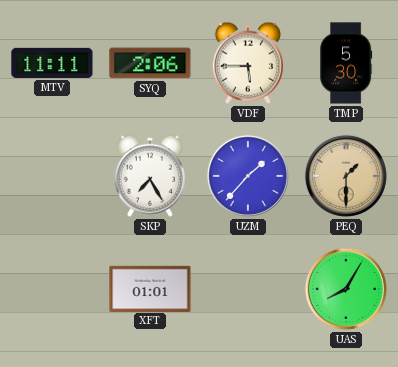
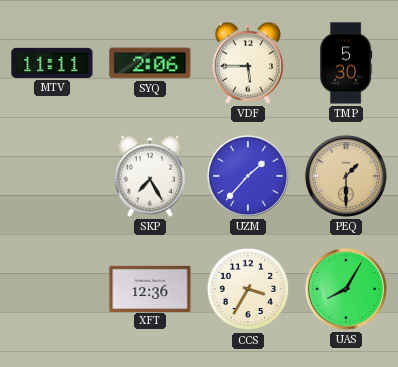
XFT: 01:01 -> 12:36
CCS: none -> 3:35
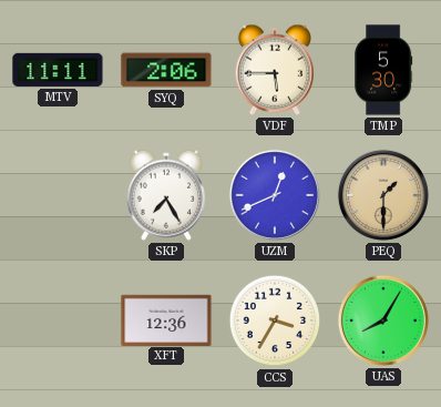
UZM: 1:37 -> 12:41
